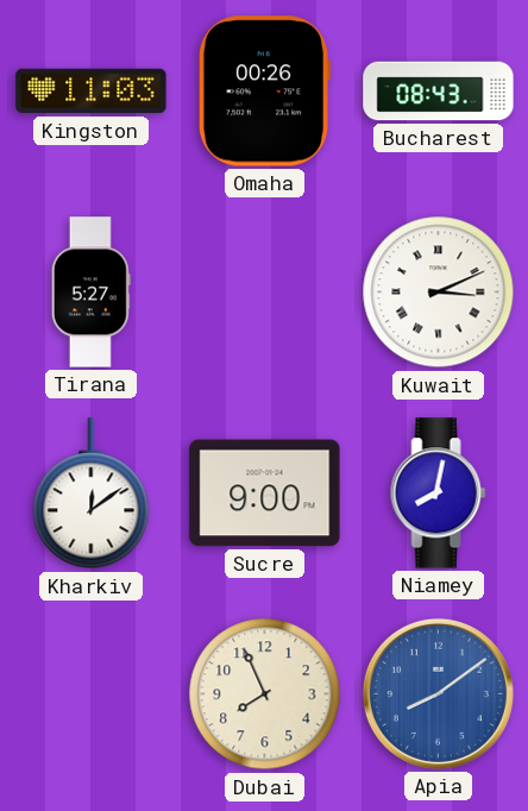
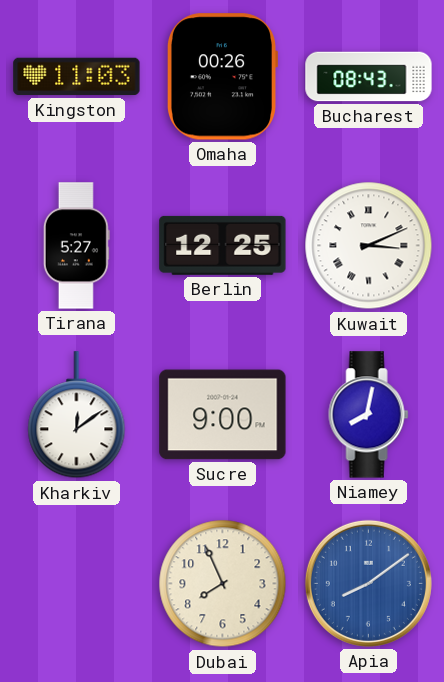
Berlin: none -> 12:25
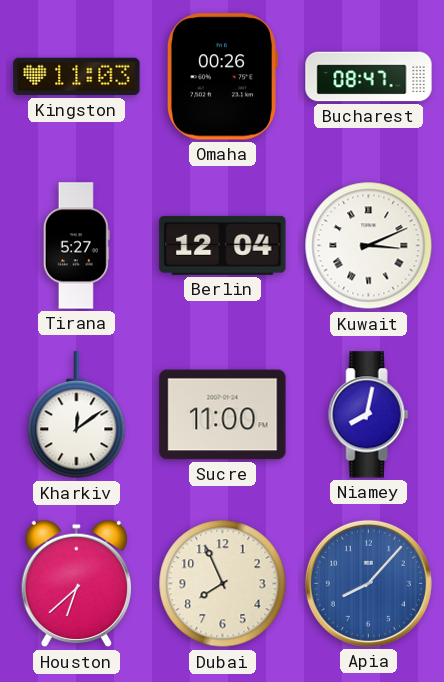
Bucharest: 08:43 -> 08:47
Berlin: 12:25 -> 12:04
Sucre: 9:00 -> 11:00
Houston: none -> 6:38
Apia: 8:09 -> 8:07
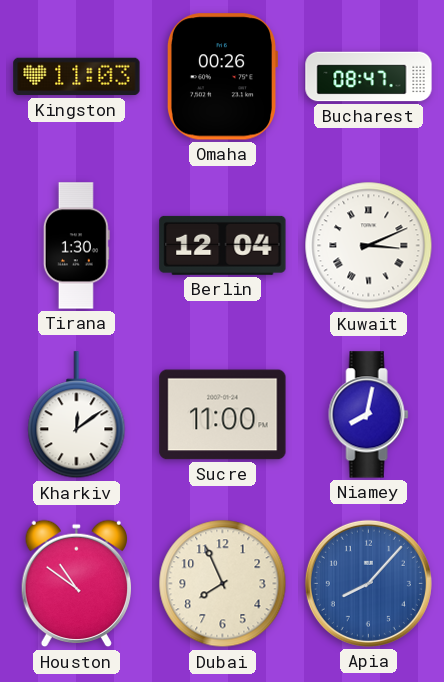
Tirana: 5:27 -> 1:30
Houston: 6:38 -> 10:51
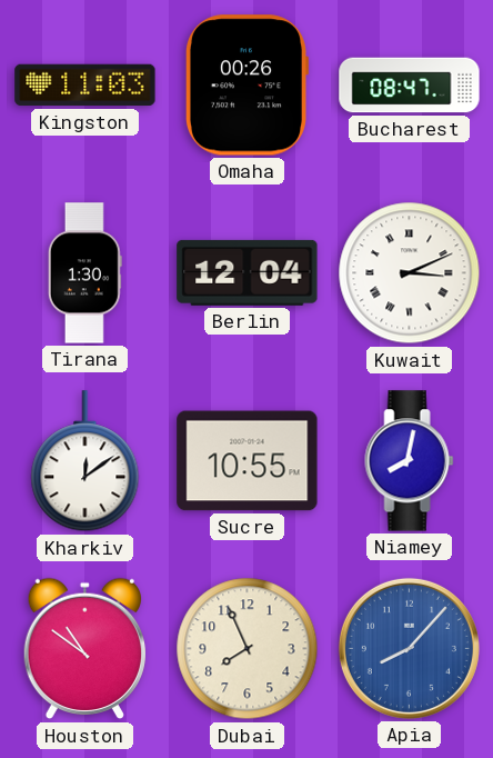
Sucre: 11:00 -> 10:55
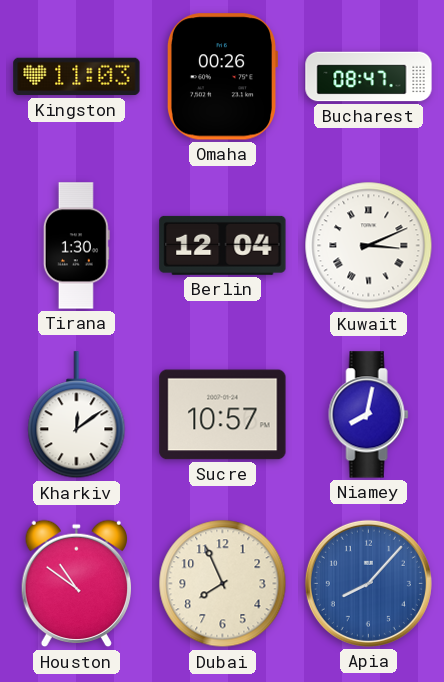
Sucre: 10:55 -> 10:57
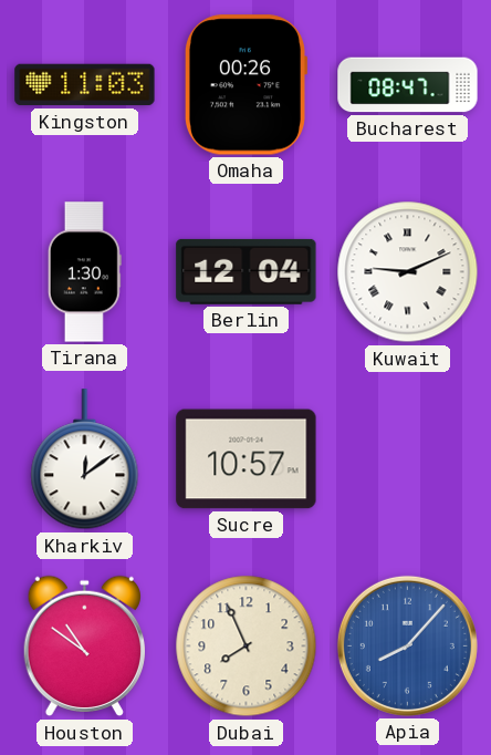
Kuwait: 3:11 -> 9:11
Niamey: 8:02 -> none
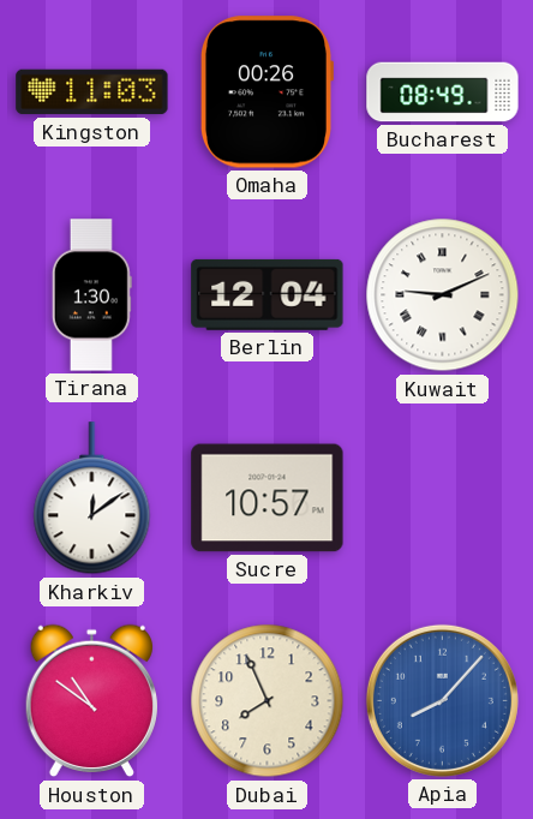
Bucharest: 08:47 -> 08:49
